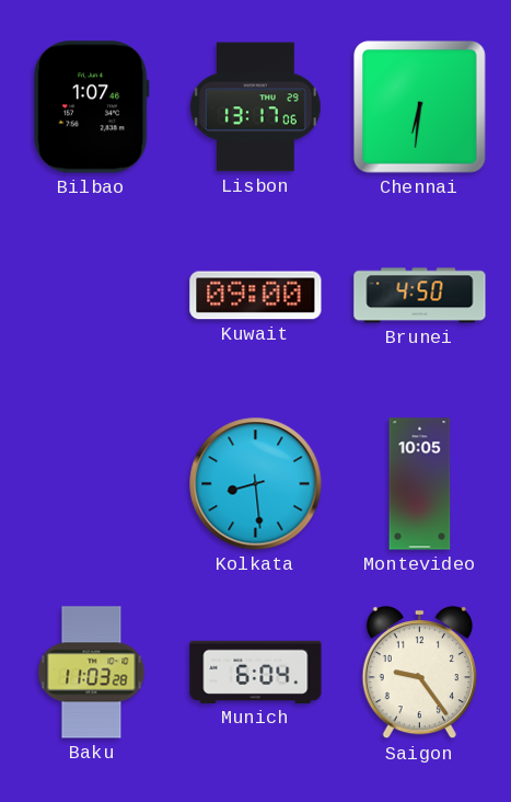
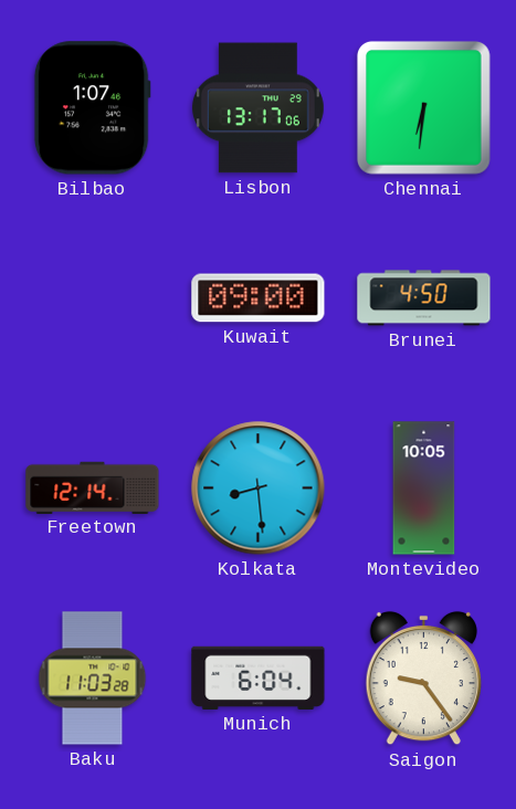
Freetown: none -> 12:14
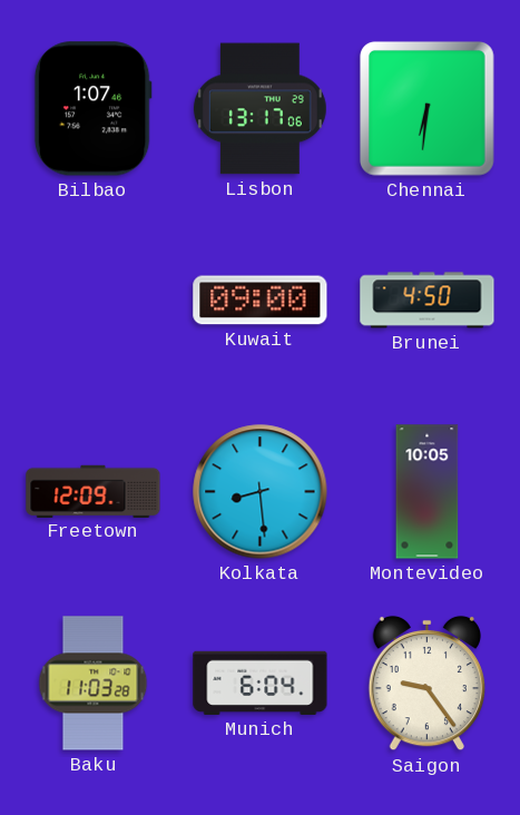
Freetown: 12:14 -> 12:09
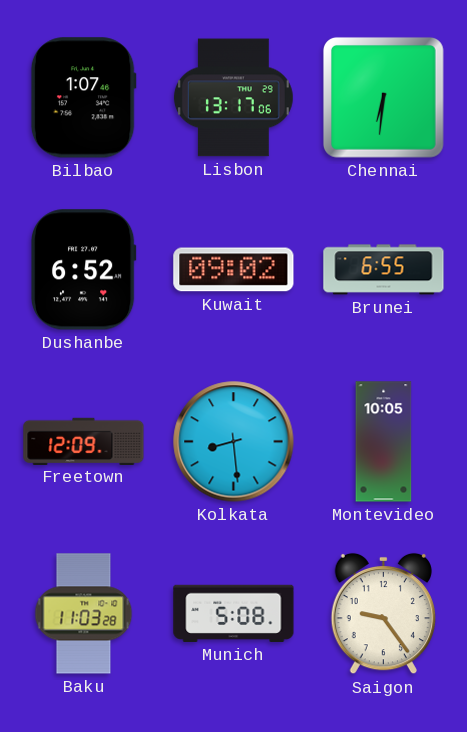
Dushanbe: none -> 6:52
Kuwait: 09:00 -> 09:02
Brunei: 4:50 -> 6:55
Munich: 6:04 -> 5:08
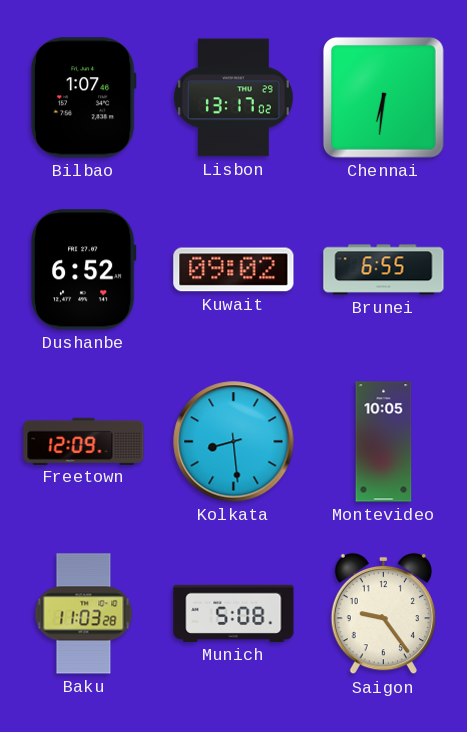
Lisbon: 13:17:06 -> 13:17:02
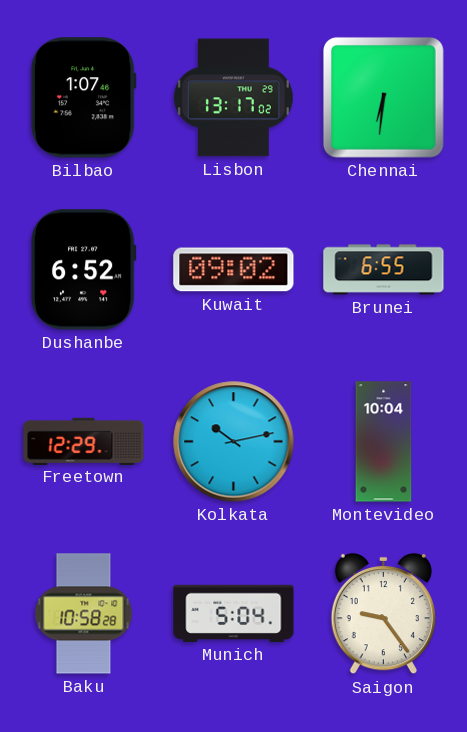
Freetown: 12:09 -> 12:29
Kolkata: 8:29 -> 10:13
Montevideo: 10:05 -> 10:04
Baku: 11:03 -> 10:58
Munich: 5:08 -> 5:04
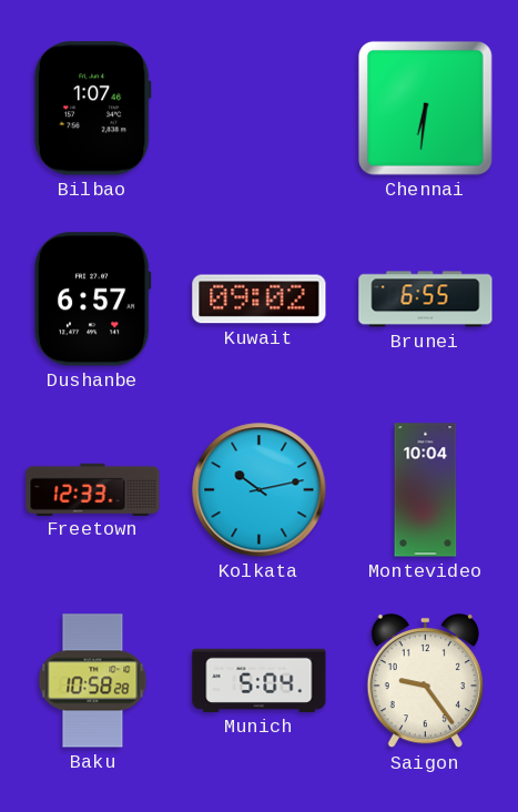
Lisbon: 13:17 -> none
Dushanbe: 6:52 -> 6:57
Freetown: 12:29 -> 12:33
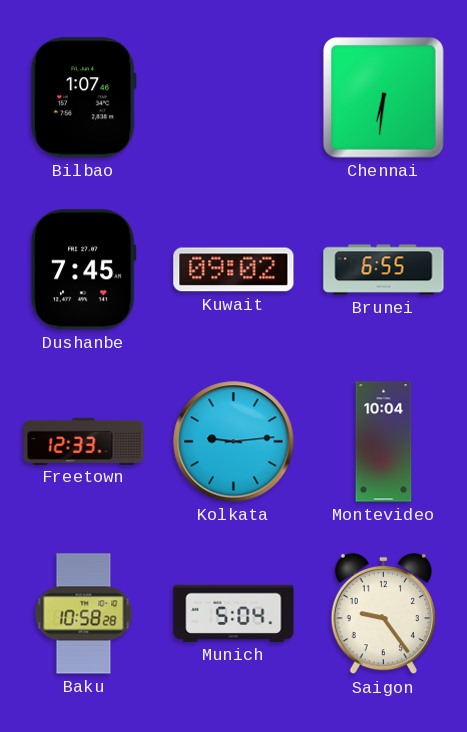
Dushanbe: 6:57 -> 7:45
Kolkata: 10:13 -> 9:14
